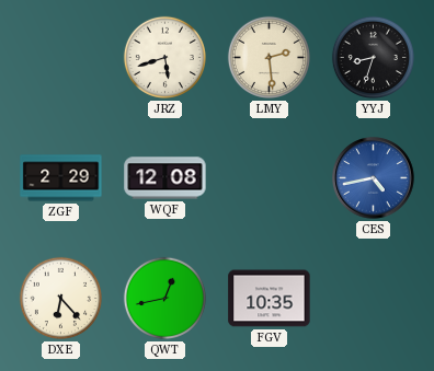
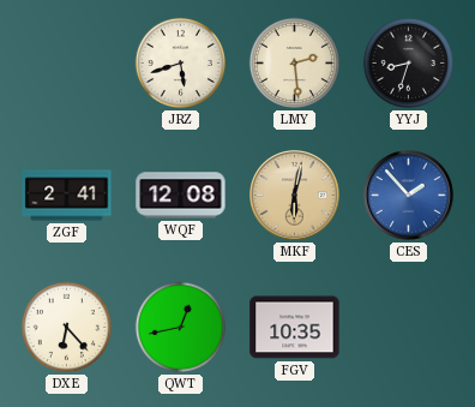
ZGF: 2:29 -> 2:41
MKF: none -> 6:02
CES: 4:43 -> 1:53
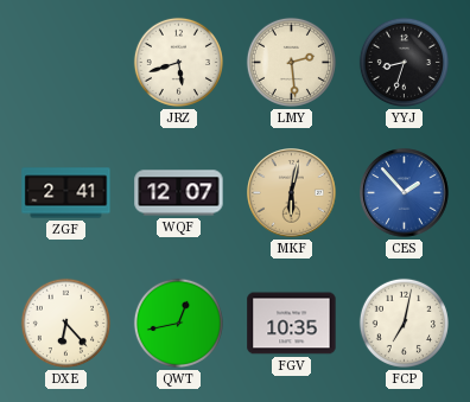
WQF: 12:08 -> 12:07
FCP: none -> 7:02
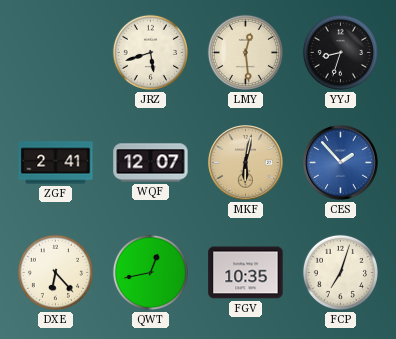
LMY: 2:29 -> 12:29
FCP: 7:02 -> 7:03
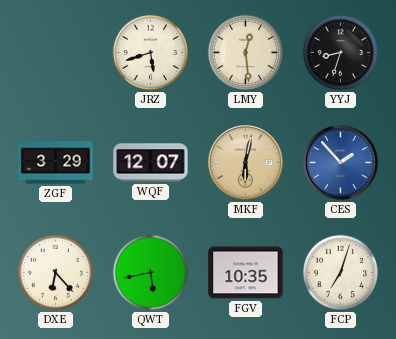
ZGF: 2:41 -> 3:29
QWT: 12:43 -> 5:43
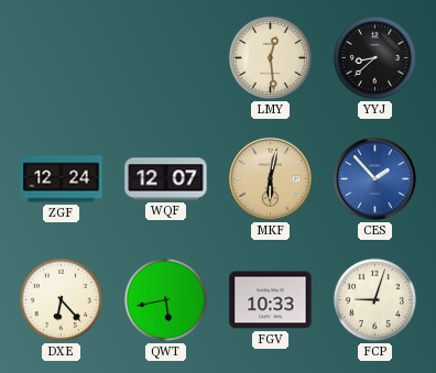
JRZ: 5:42 -> none
YYJ: 8:33 -> 8:38
ZGF: 3:29 -> 12:24
FGV: 10:35 -> 10:33
FCP: 7:03 -> 9:03
